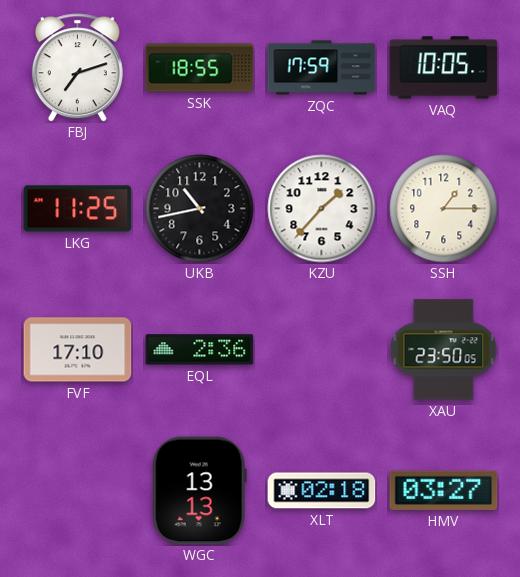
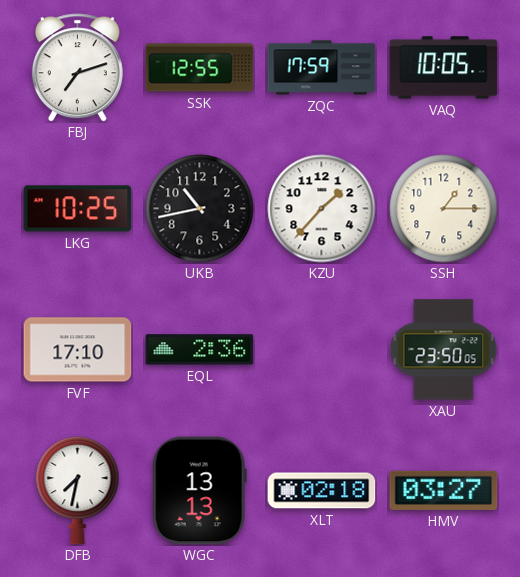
SSK: 18:55 -> 12:55
LKG: 11:25 -> 10:25
DFB: none -> 7:32
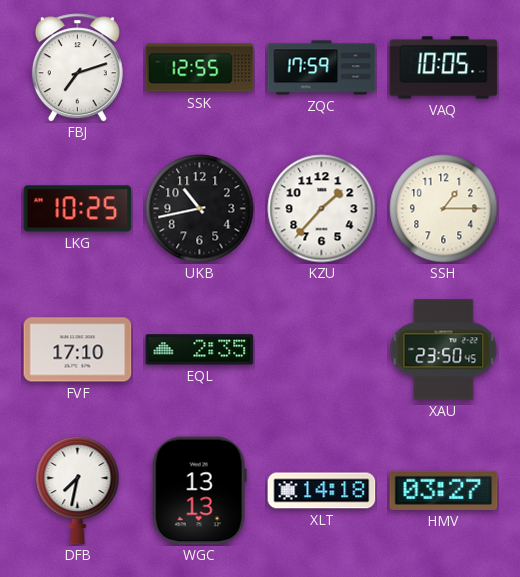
EQL: 2:36 -> 2:35
XAU: 23:50:05 -> 23:50:45
XLT: 02:18 -> 14:18
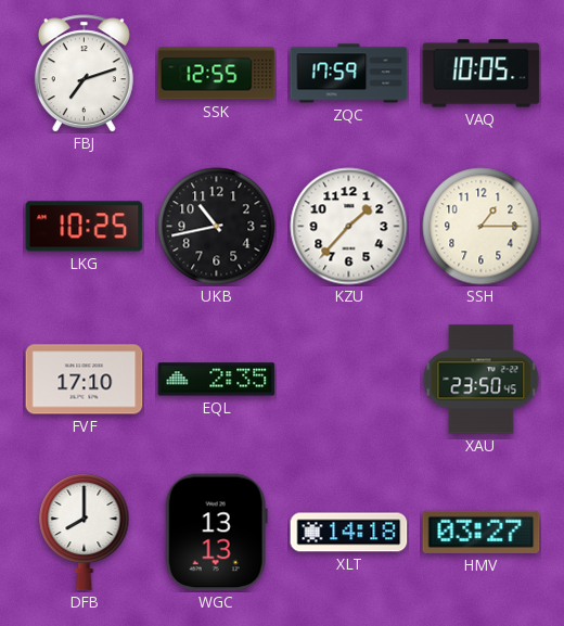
DFB: 7:32 -> 8:00
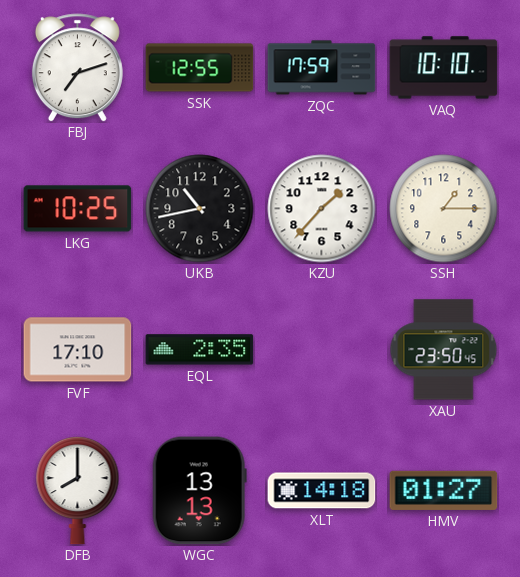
VAQ: 10:05 -> 10:10
HMV: 03:27 -> 01:27
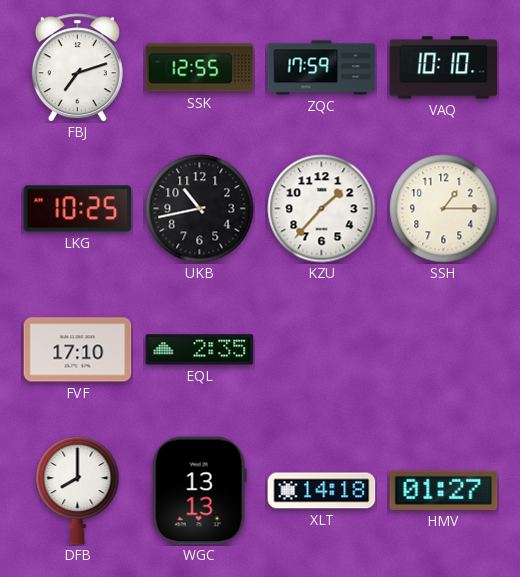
XAU: 23:50 -> none
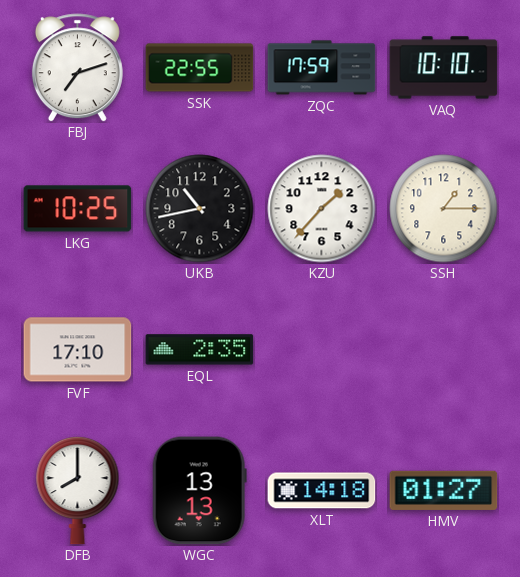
SSK: 12:55 -> 22:55
